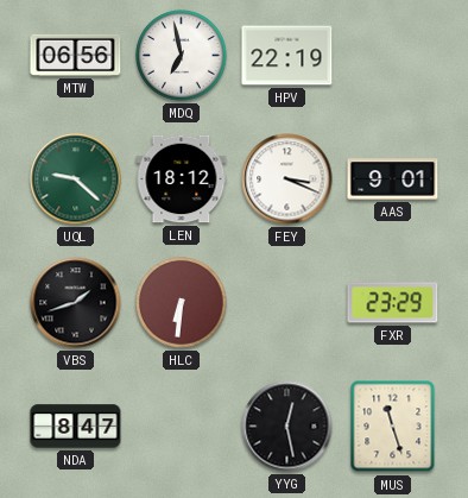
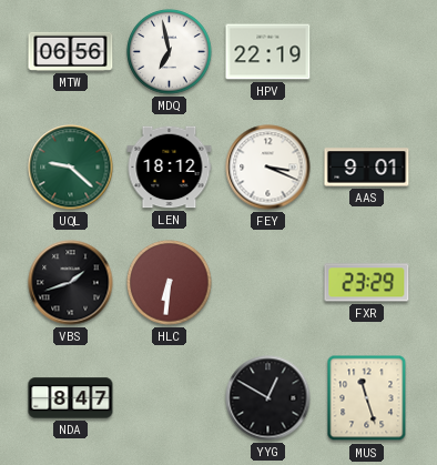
YYG: 12:28 -> 12:50
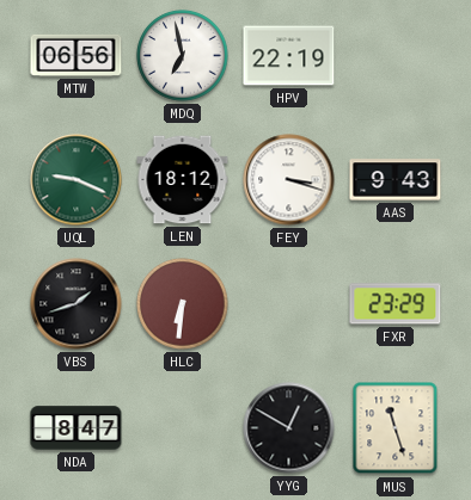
UQL: 9:22 -> 9:19
FEY: 3:19 -> 3:18
AAS: 9:01 -> 9:43
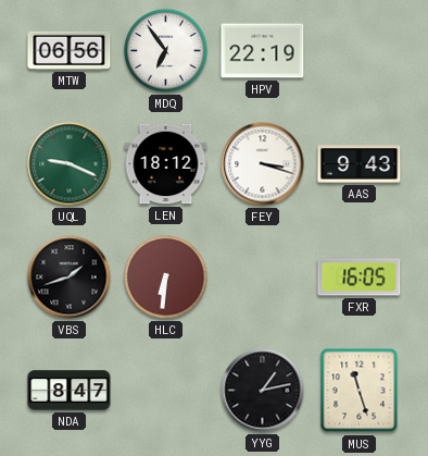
MDQ: 6:58 -> 6:54
FXR: 23:29 -> 16:05
YYG: 12:50 -> 1:13
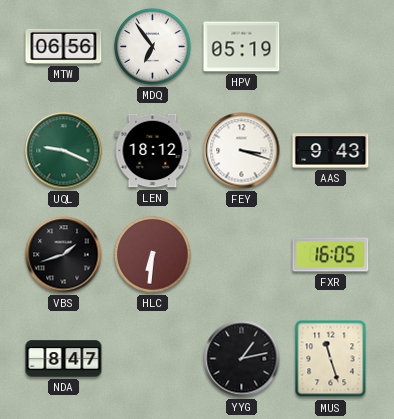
HPV: 22:19 -> 05:19
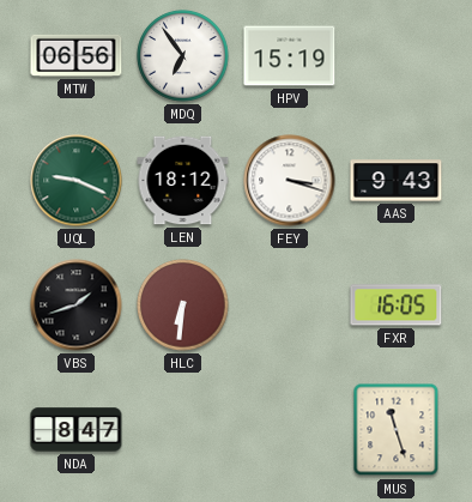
HPV: 05:19 -> 15:19
YYG: 1:13 -> none
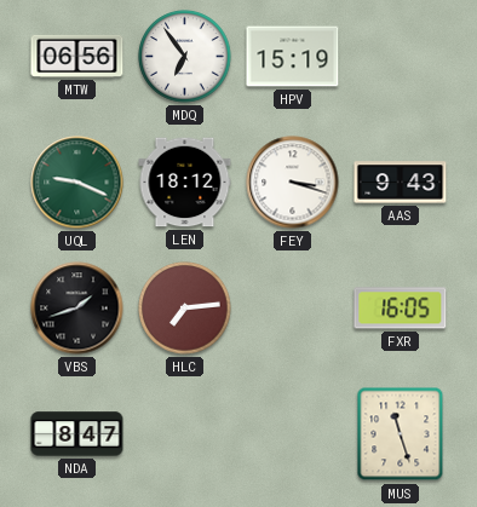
HLC: 6:31 -> 7:14
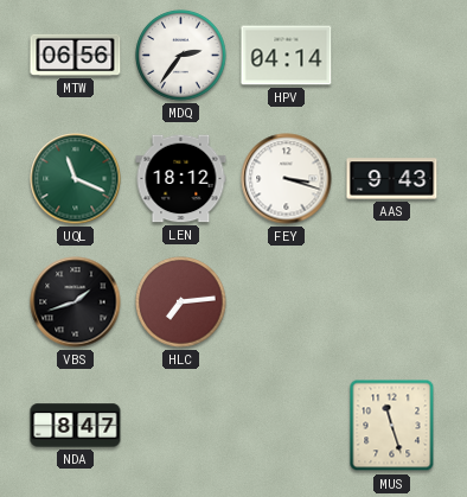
MDQ: 6:54 -> 2:36
HPV: 15:19 -> 04:14
UQL: 9:19 -> 11:19
FXR: 16:05 -> none
